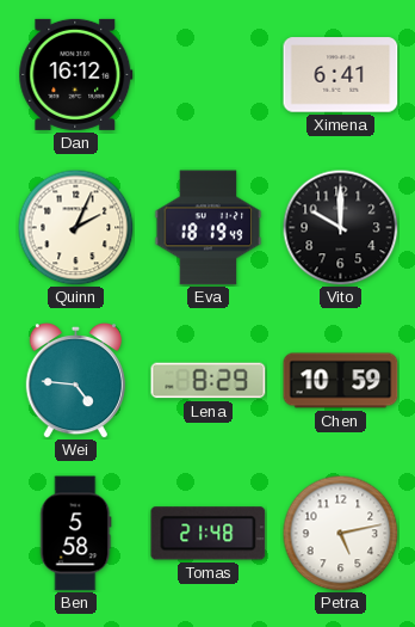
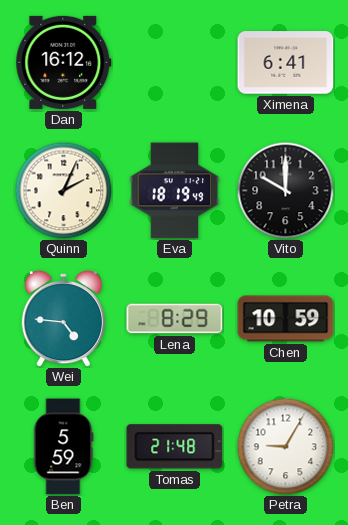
Ben: 5:58 -> 5:59
Petra: 5:13 -> 9:05
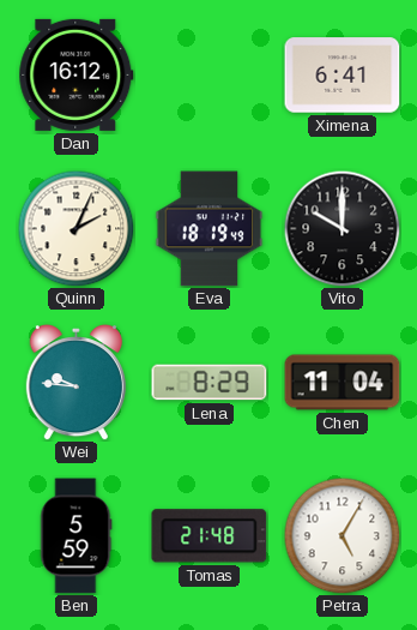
Wei: 4:46 -> 9:46
Chen: 10:59 -> 11:04
Petra: 9:05 -> 5:05
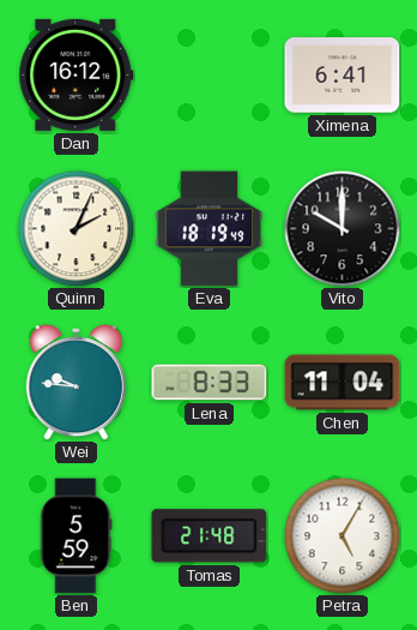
Lena: 8:29 -> 8:33
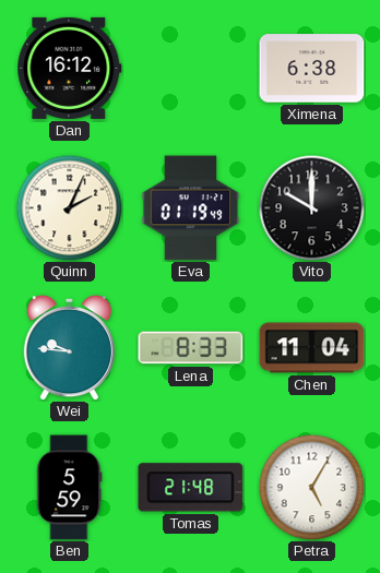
Ximena: 6:41 -> 6:38
Eva: 18:19 -> 01:19
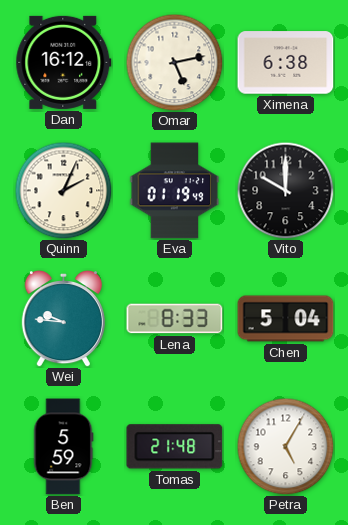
Omar: none -> 5:13
Chen: 11:04 -> 5:04
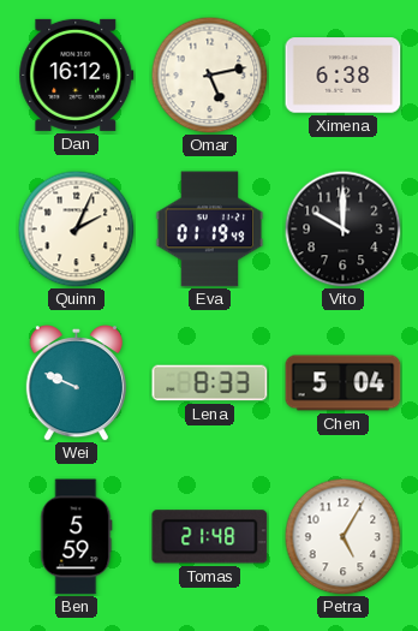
Wei: 9:46 -> 9:49
